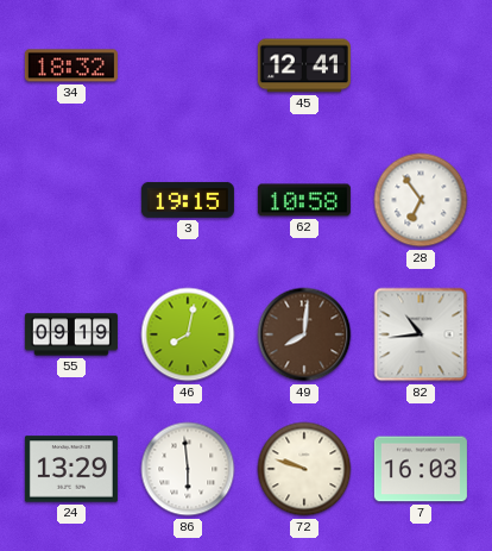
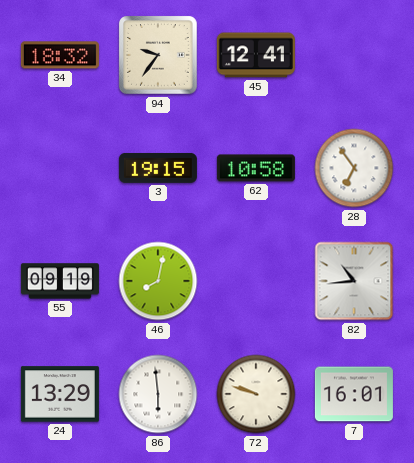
94: none -> 9:36
49: 8:01 -> none
7: 16:03 -> 16:01
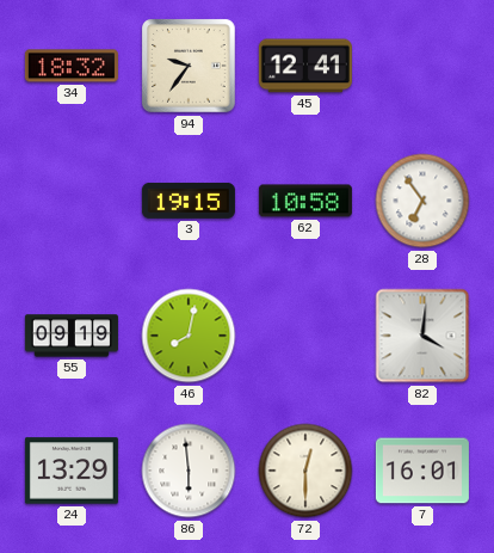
82: 10:44 -> 4:01
72: 9:48 -> 12:30
